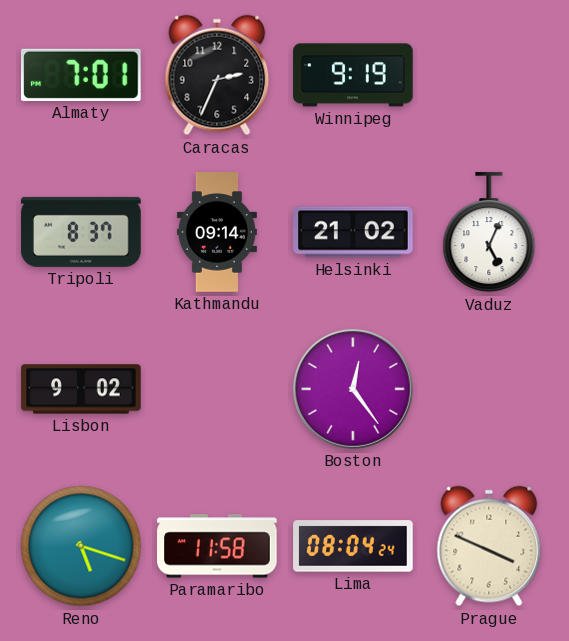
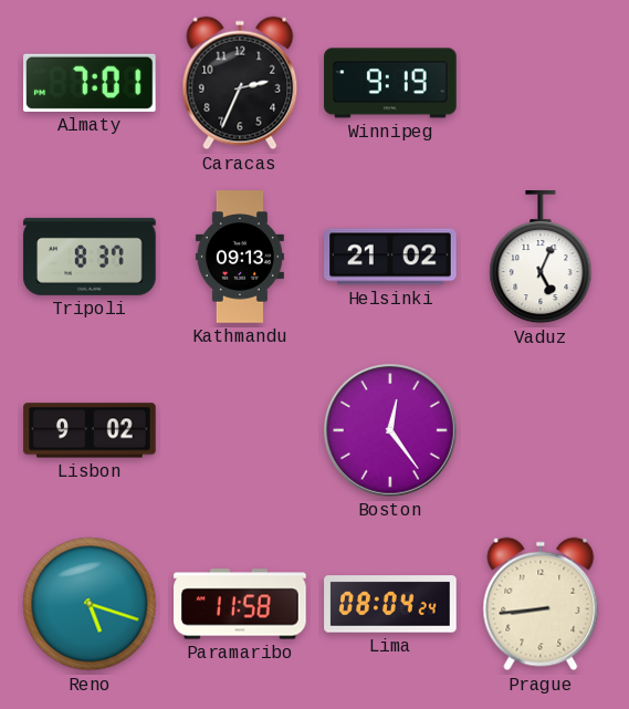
Kathmandu: 09:14 -> 09:13
Prague: 3:49 -> 8:44
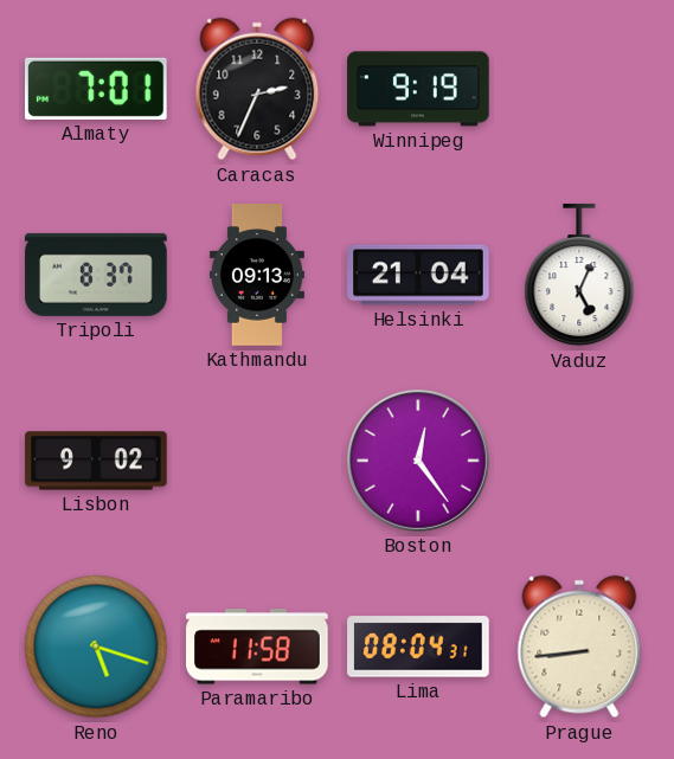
Helsinki: 21:02 -> 21:04
Lima: 08:04:24 -> 08:04:31
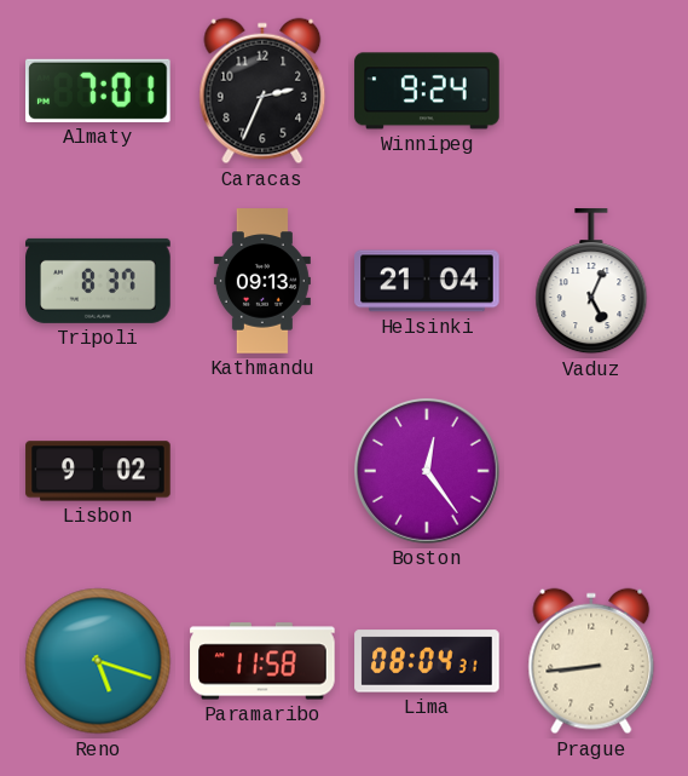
Winnipeg: 9:19 -> 9:24
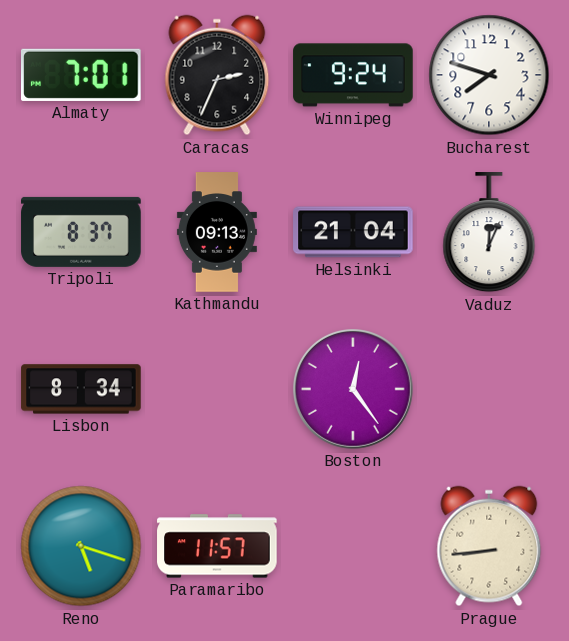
Bucharest: none -> 7:48
Vaduz: 5:04 -> 12:04
Lisbon: 9:02 -> 8:34
Paramaribo: 11:58 -> 11:57
Lima: 08:04 -> none
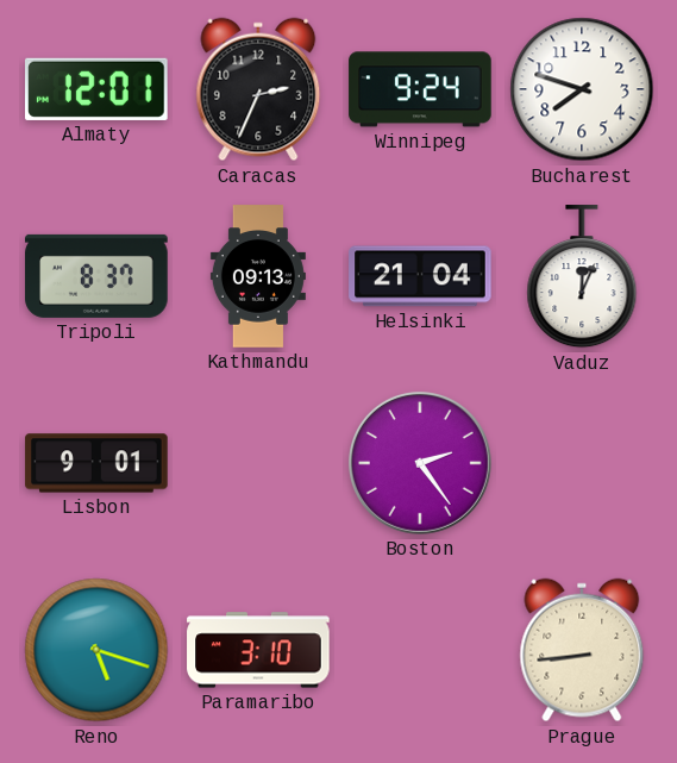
Almaty: 7:01 -> 12:01
Lisbon: 8:34 -> 9:01
Boston: 12:24 -> 2:24
Paramaribo: 11:57 -> 3:10
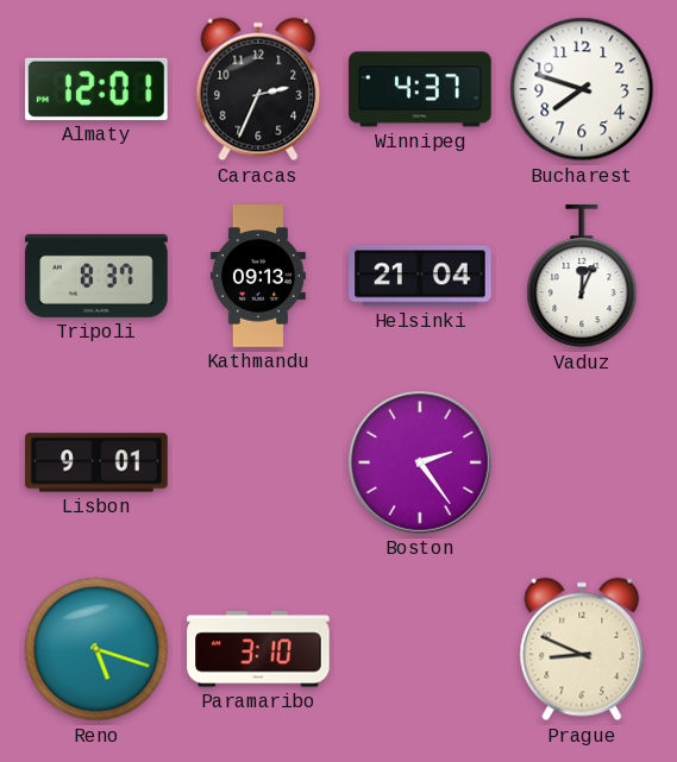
Winnipeg: 9:24 -> 4:37
Prague: 8:44 -> 8:49
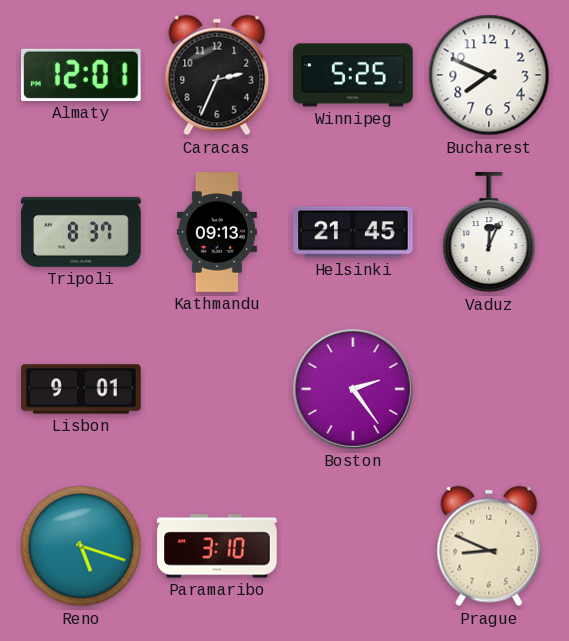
Winnipeg: 4:37 -> 5:25
Bucharest: 7:48 -> 7:49
Helsinki: 21:04 -> 21:45
